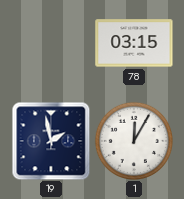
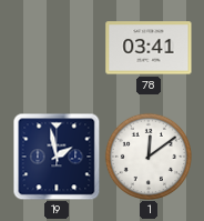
78: 03:15 -> 03:41
1: 12:05 -> 12:09
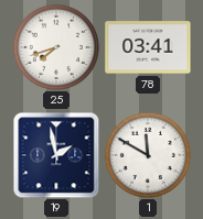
25: none -> 7:42
1: 12:09 -> 11:50
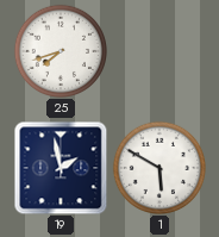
78: 03:41 -> none
1: 11:50 -> 5:50
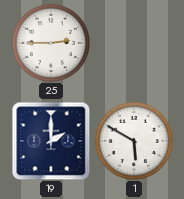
25: 7:42 -> 2:45
19: 1:58 -> 2:00
